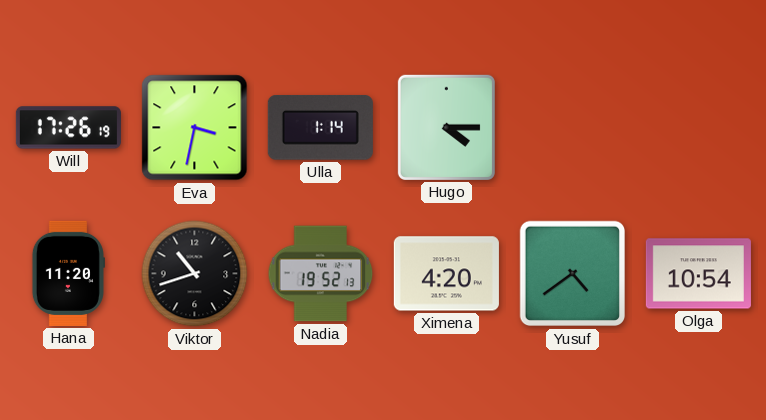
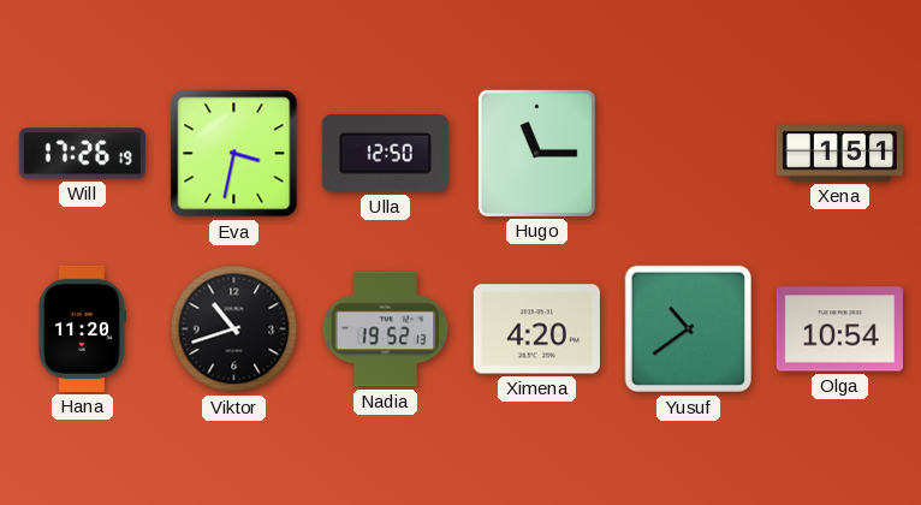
Ulla: 1:14 -> 12:50
Hugo: 4:15 -> 11:15
Xena: none -> 1:51
Yusuf: 4:39 -> 10:39
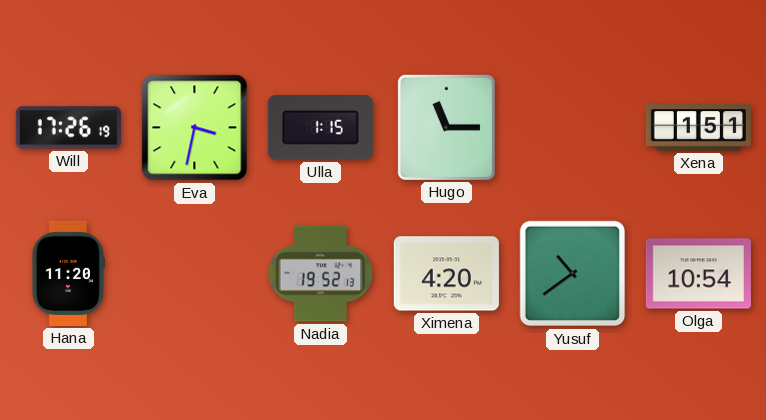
Ulla: 12:50 -> 1:15
Viktor: 10:42 -> none
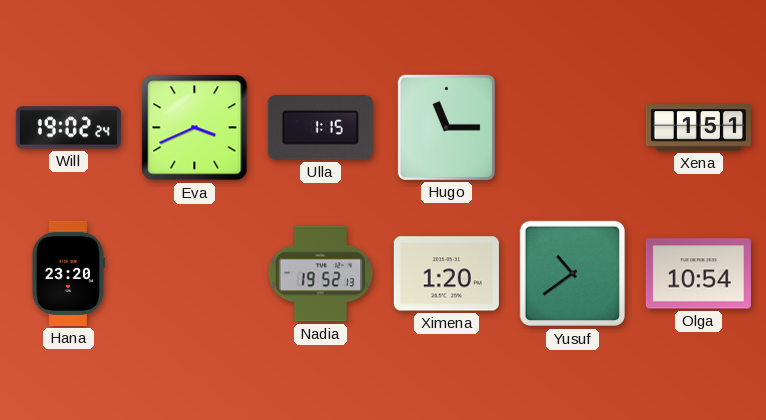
Will: 17:26 -> 19:02
Eva: 3:32 -> 3:41
Hana: 11:20 -> 23:20
Ximena: 4:20 -> 1:20
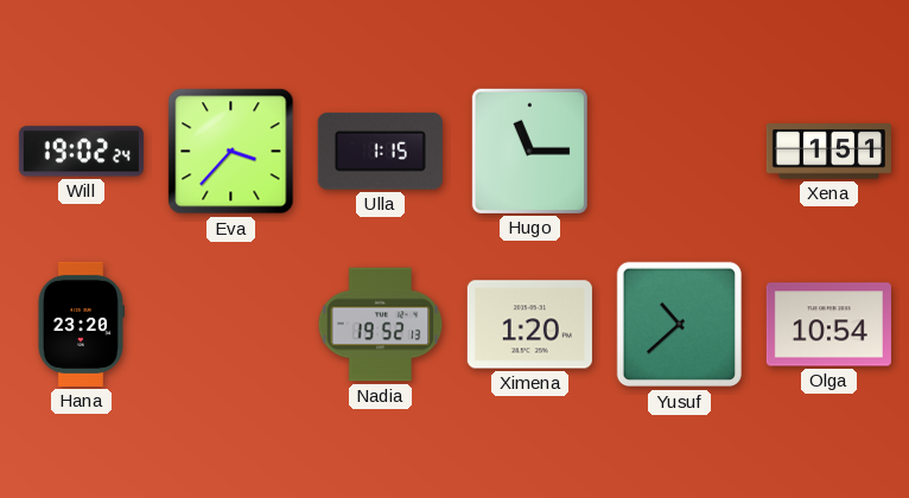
Eva: 3:41 -> 3:37
Yusuf: 10:39 -> 10:38
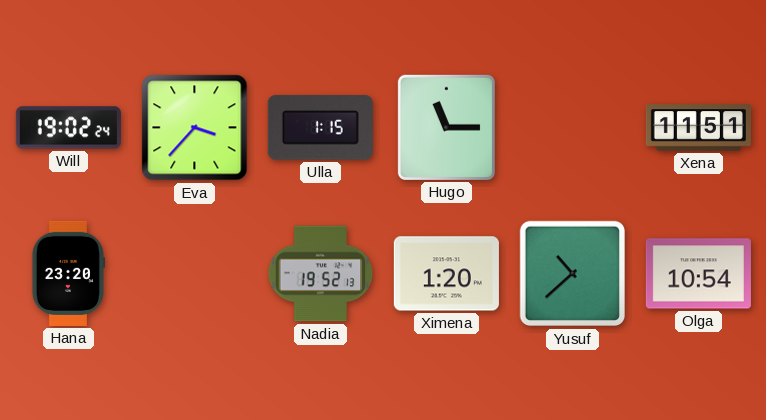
Xena: 1:51 -> 11:51
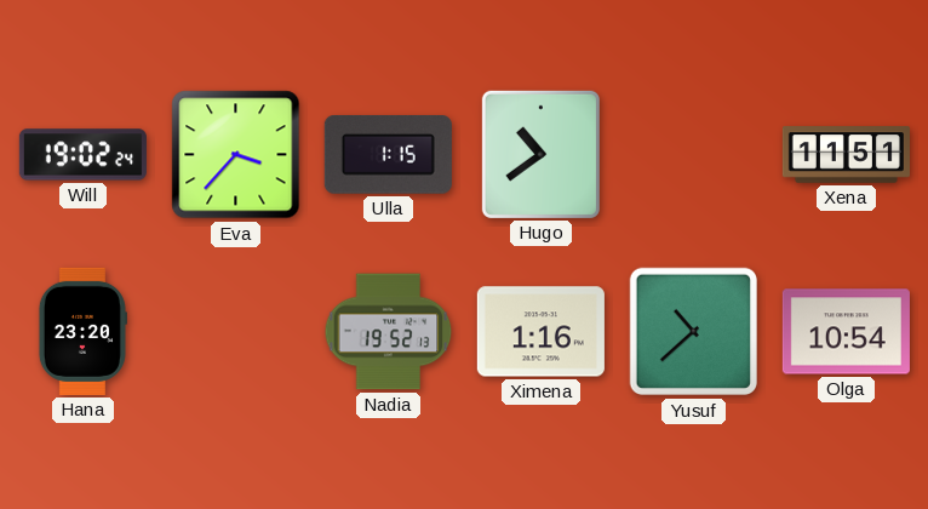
Hugo: 11:15 -> 10:39
Ximena: 1:20 -> 1:16
